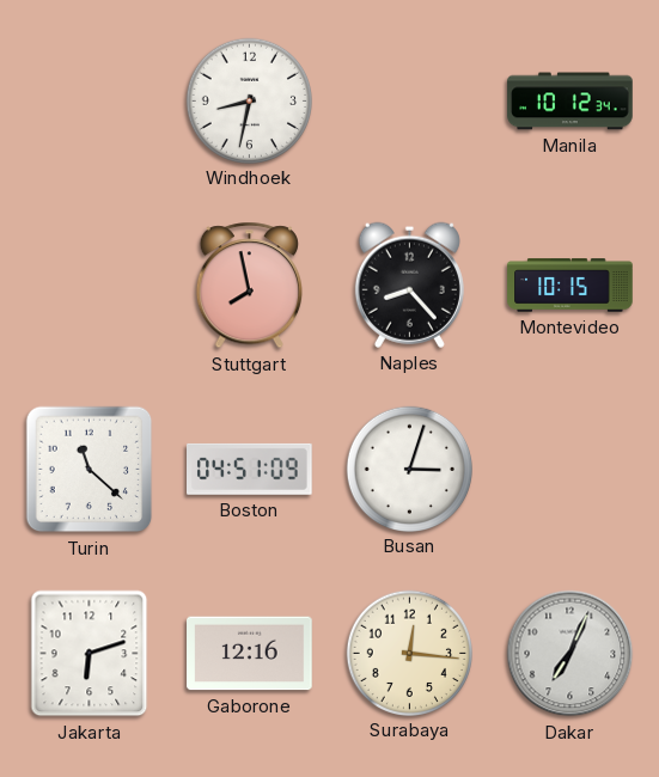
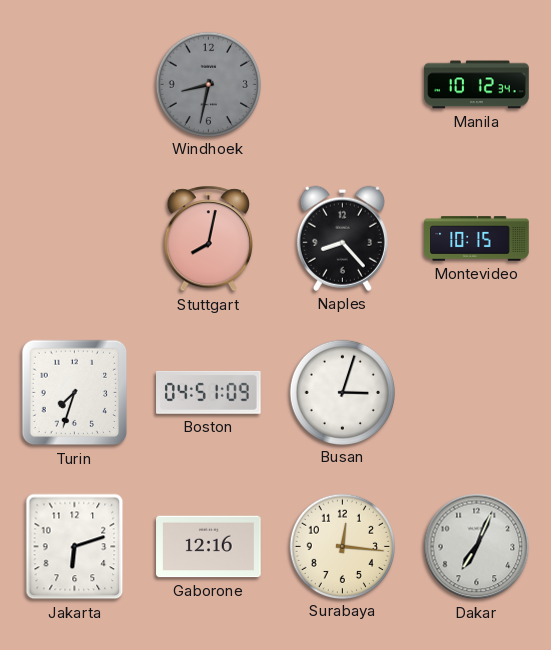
Windhoek dial: white -> grey
Stuttgart: 7:58 -> 8:02
Turin: 11:22 -> 7:33
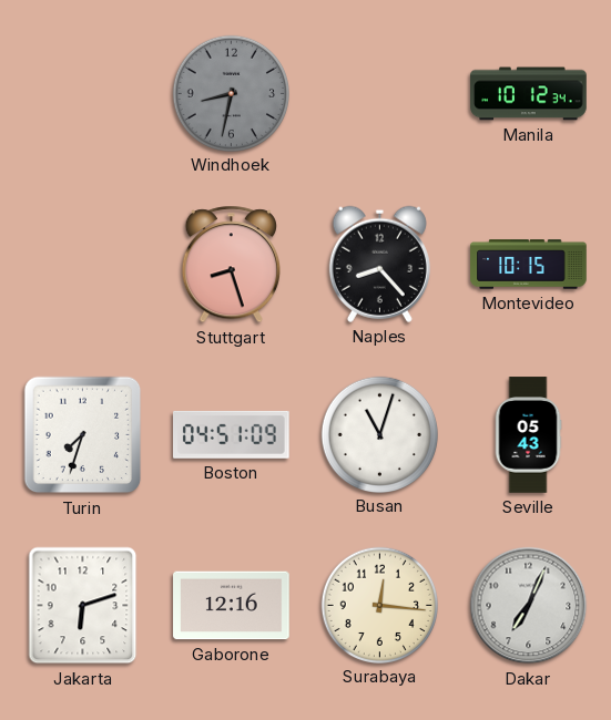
Stuttgart: 8:02 -> 8:27
Busan: 3:03 -> 11:03
Seville: none -> 05:43
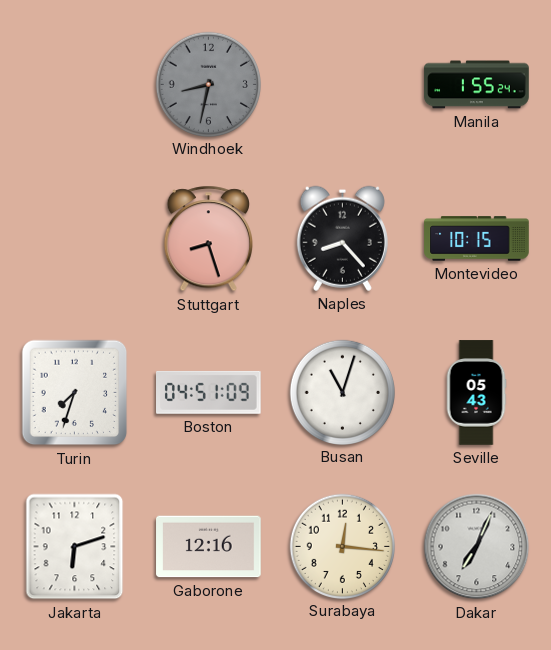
Manila: 10:12 -> 1:55
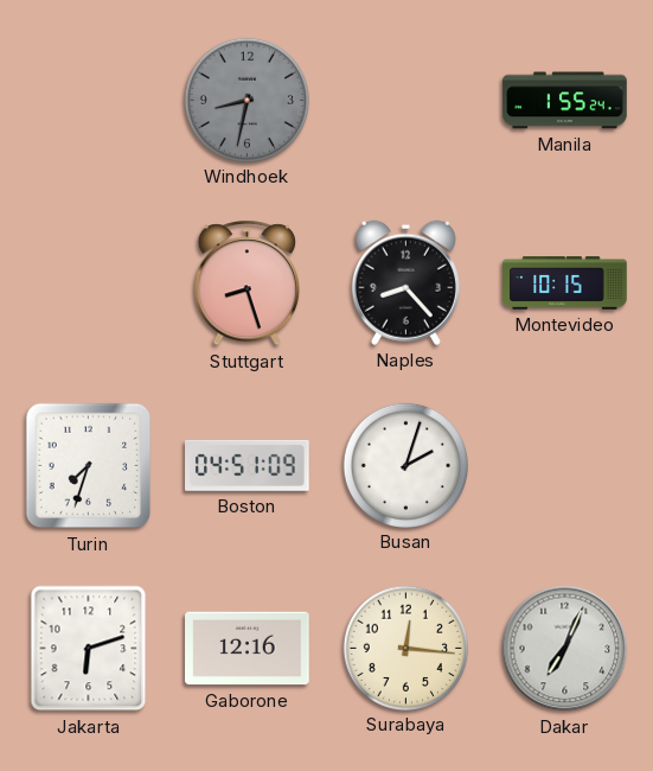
Busan: 11:03 -> 2:03
Seville: 05:43 -> none
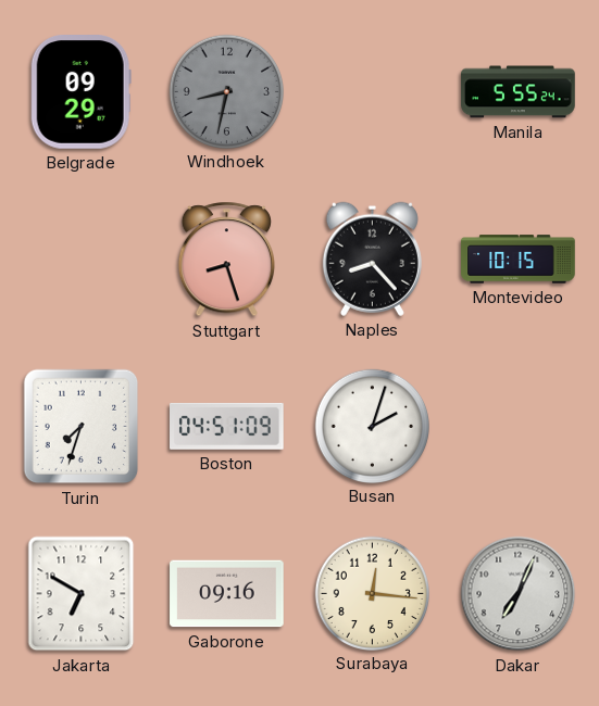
Belgrade: none -> 09:29
Manila: 1:55 -> 5:55
Jakarta: 6:12 -> 6:50
Gaborone: 12:16 -> 09:16
